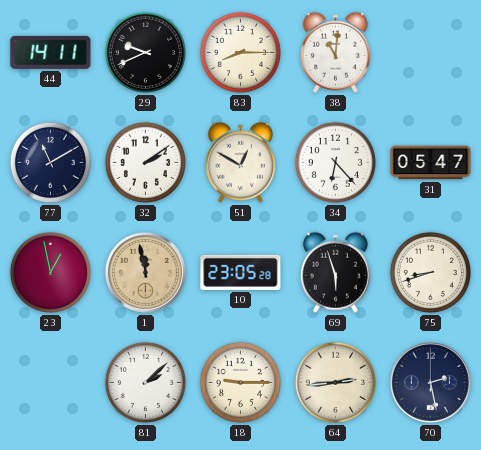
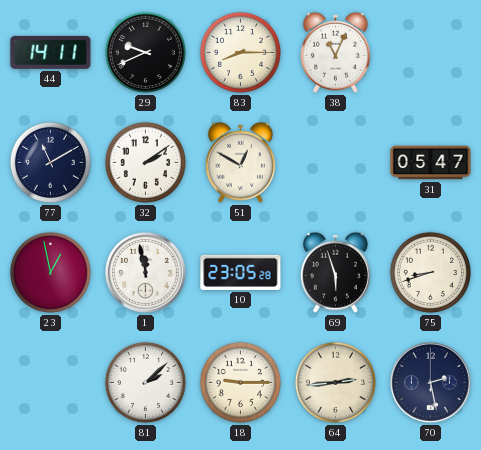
38: 11:01 -> 11:04
34: 6:23 -> none
1 dial: champagne -> white
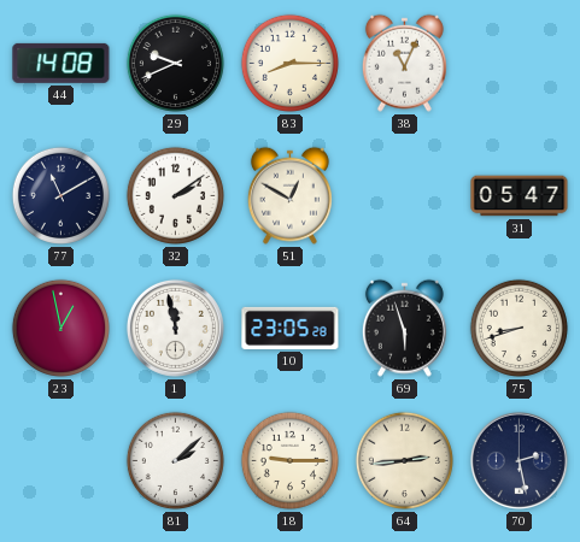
44: 14:11 -> 14:08
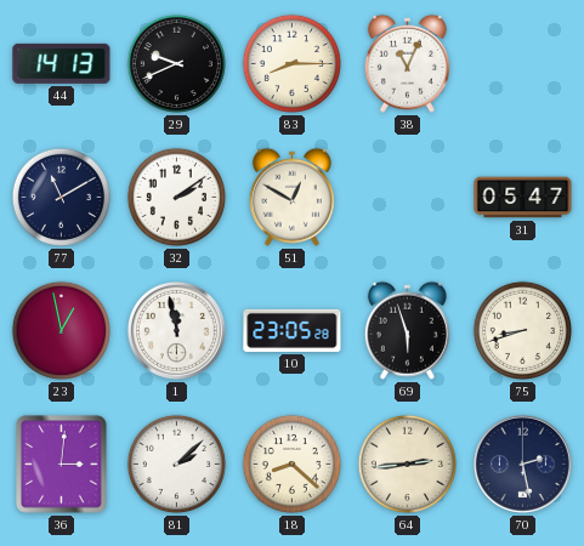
44: 14:08 -> 14:13
36: none -> 3:01
18: 9:15 -> 8:22
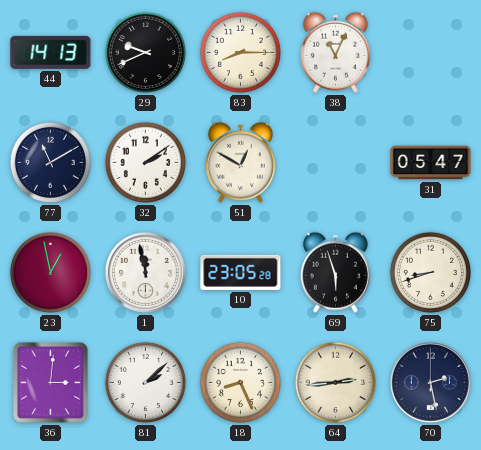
18: 8:22 -> 8:26
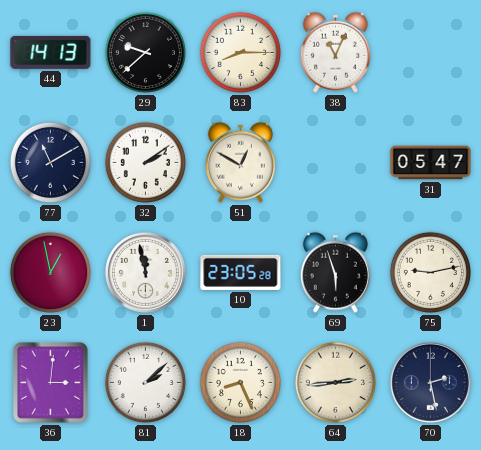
29: 9:41 -> 9:38
75: 8:42 -> 9:13
